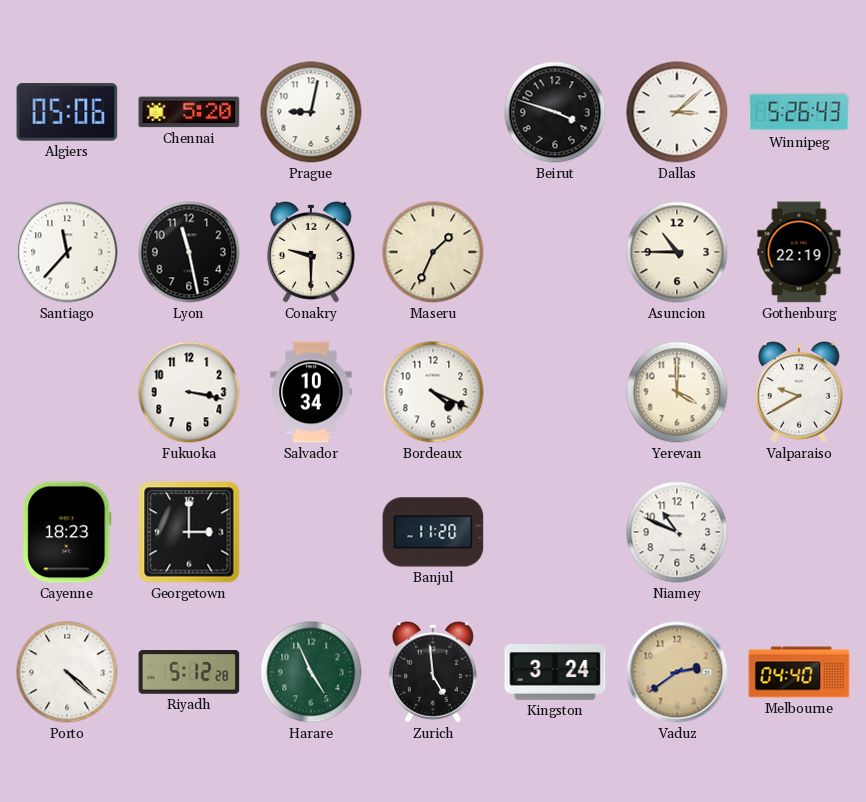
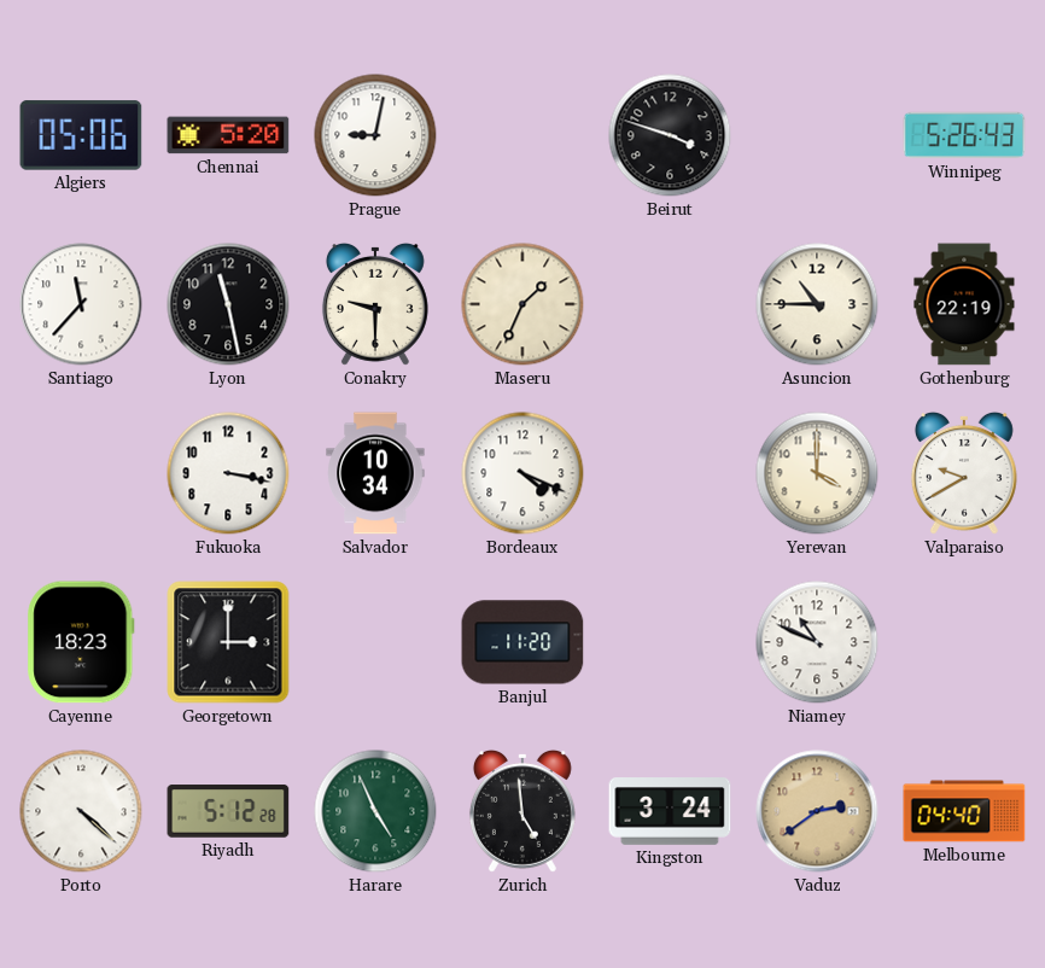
Dallas: 3:08 -> none
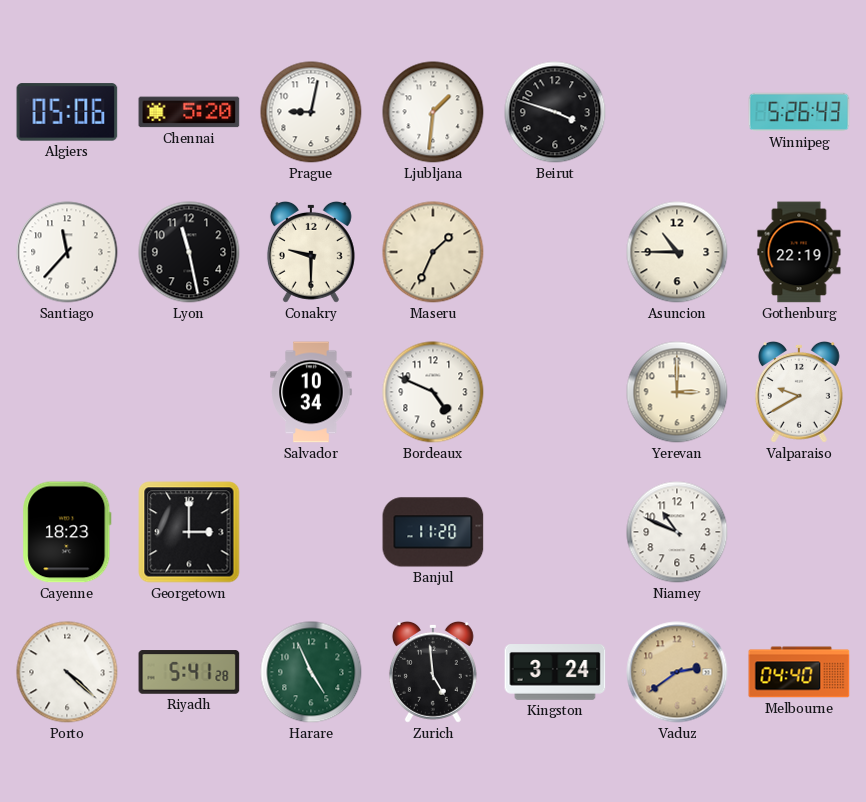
Ljubljana: none -> 1:31
Fukuoka: 3:17 -> none
Bordeaux: 4:19 -> 4:49
Yerevan: 4:00 -> 3:00
Riyadh: 5:12 -> 5:41
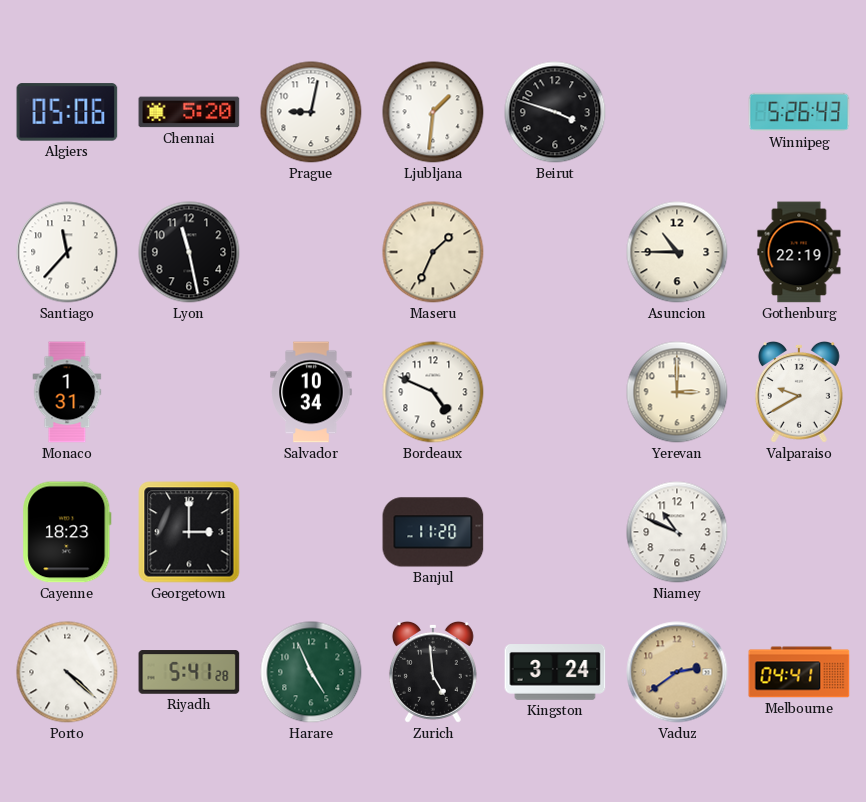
Conakry: 9:30 -> none
Monaco: none -> 1:31
Melbourne: 04:40 -> 04:41
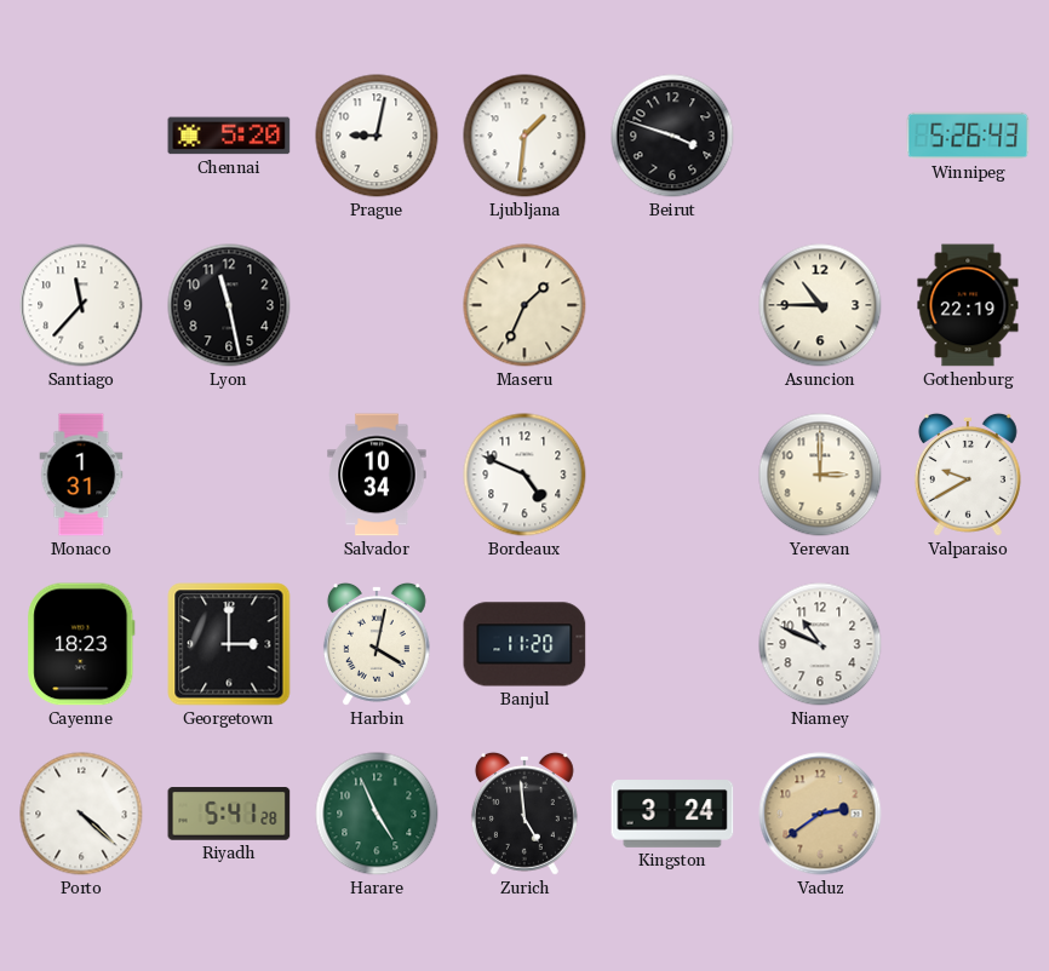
Algiers: 05:06 -> none
Harbin: none -> 4:02
Melbourne: 04:41 -> none
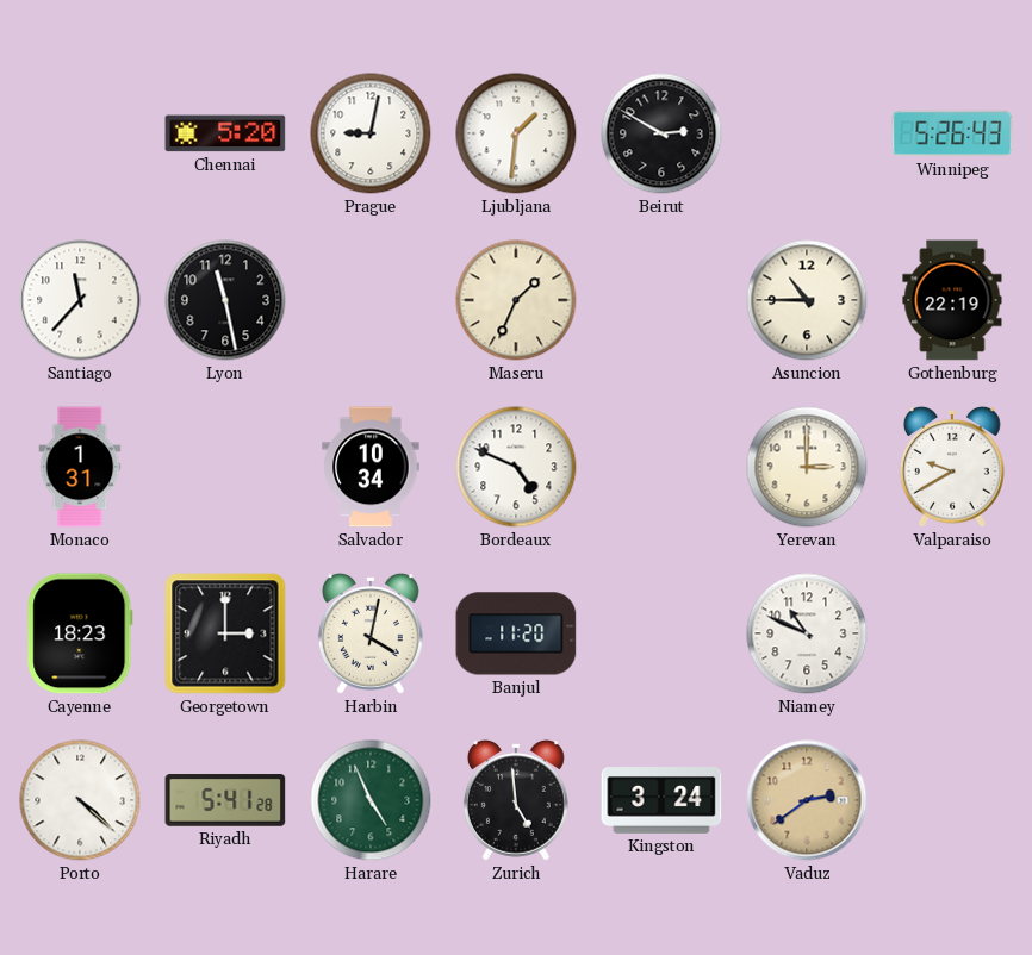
Beirut: 3:48 -> 2:50
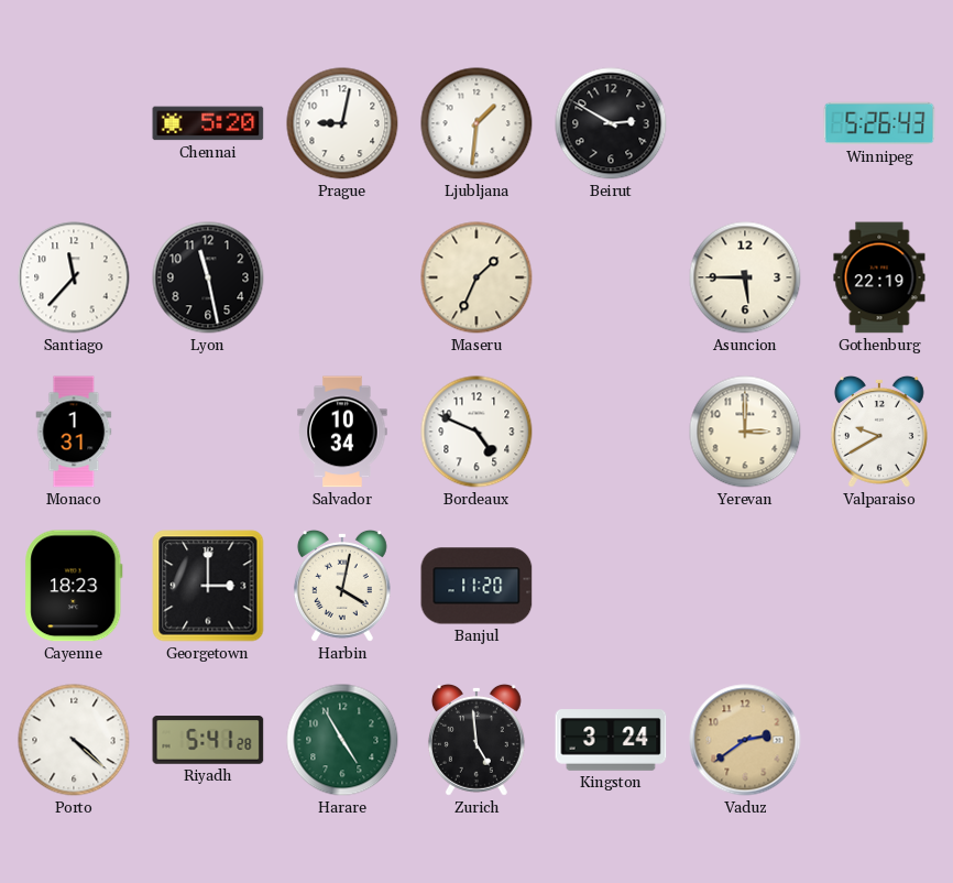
Asuncion: 10:45 -> 5:45
Niamey: 10:49 -> none
Harare: 4:56 -> 4:55
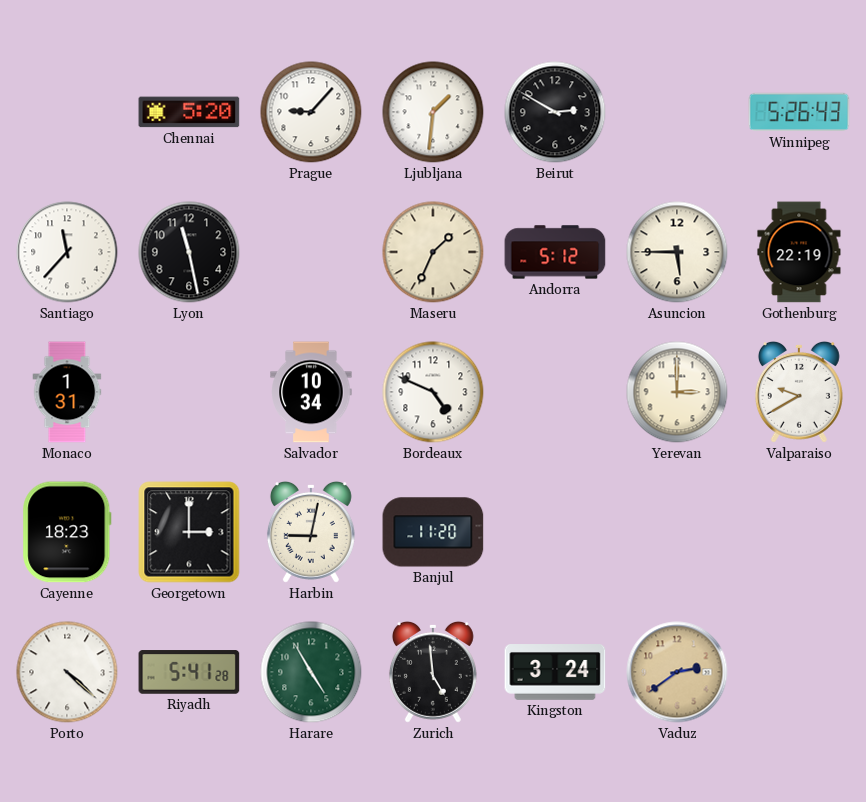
Prague: 9:02 -> 9:07
Andorra: none -> 5:12
Harbin: 4:02 -> 9:02
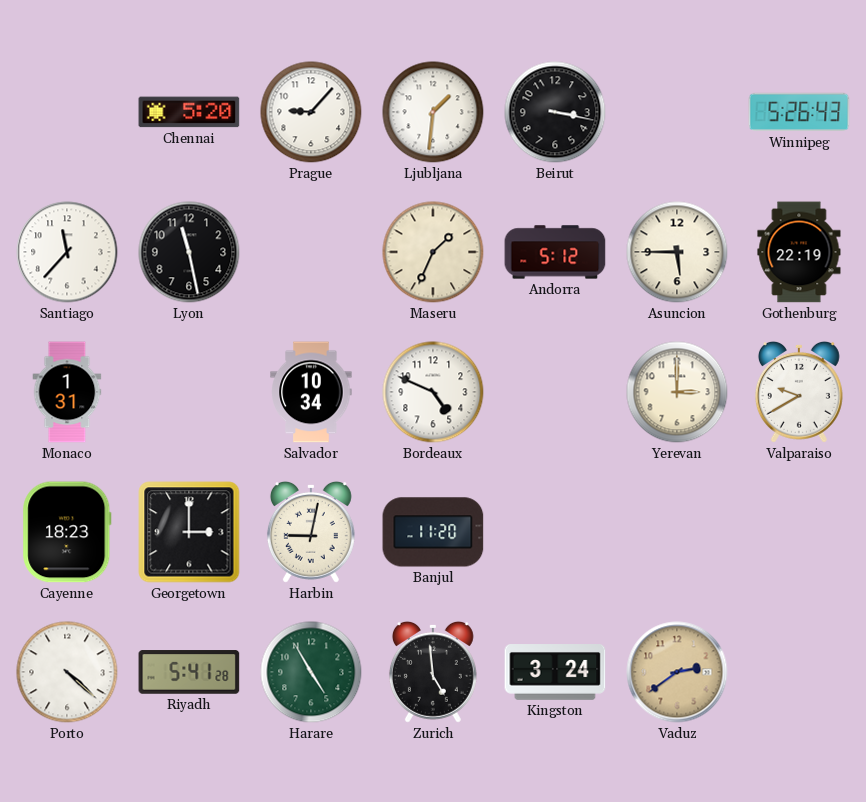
Beirut: 2:50 -> 3:17
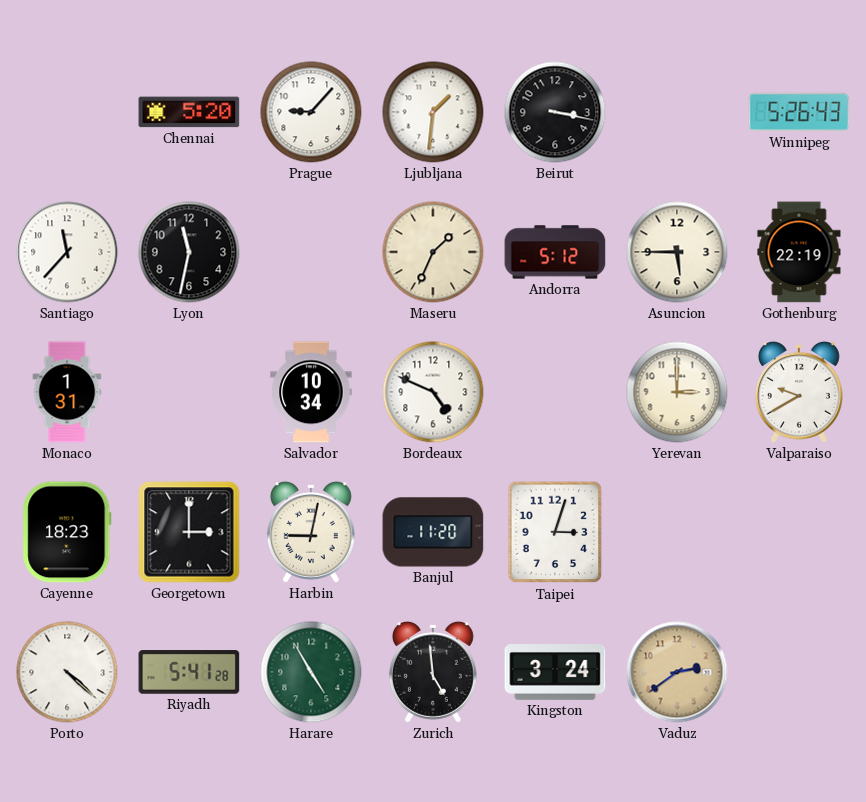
Lyon: 11:28 -> 11:32
Taipei: none -> 3:03
